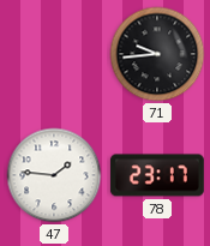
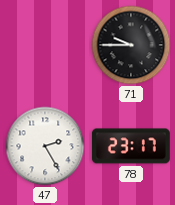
71: 9:44 -> 9:45
47: 1:46 -> 2:25
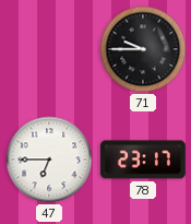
47: 2:25 -> 6:45
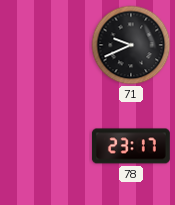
71: 9:45 -> 9:41
47: 6:45 -> none
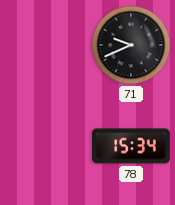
78: 23:17 -> 15:34
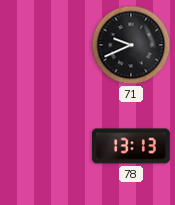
78: 15:34 -> 13:13
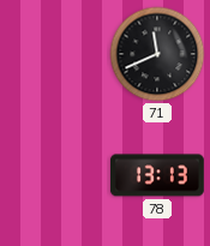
71: 9:41 -> 11:41
